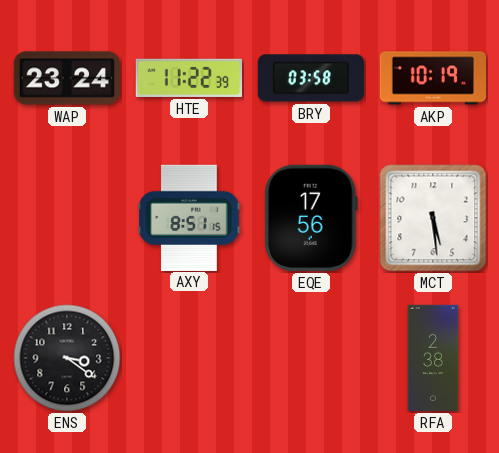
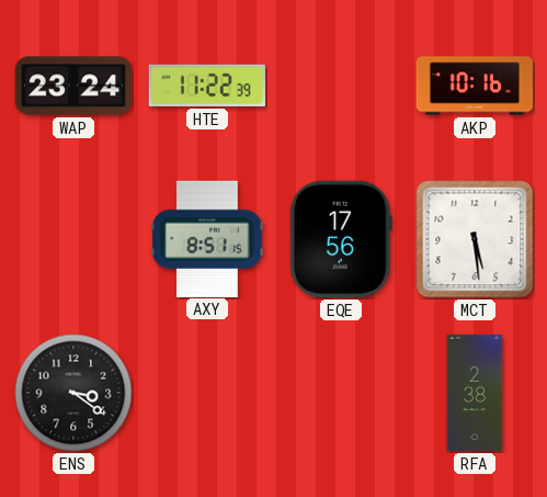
BRY: 03:58 -> none
AKP: 10:19 -> 10:16
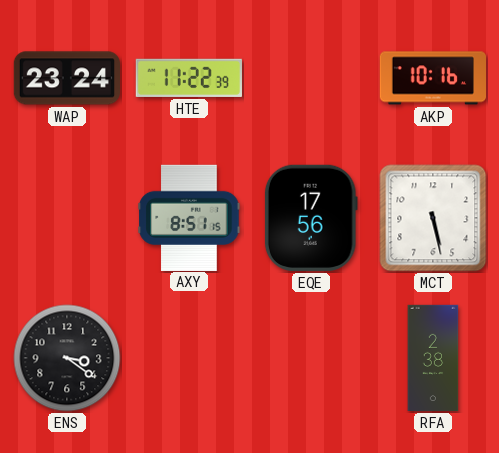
MCT: 5:29 -> 5:28
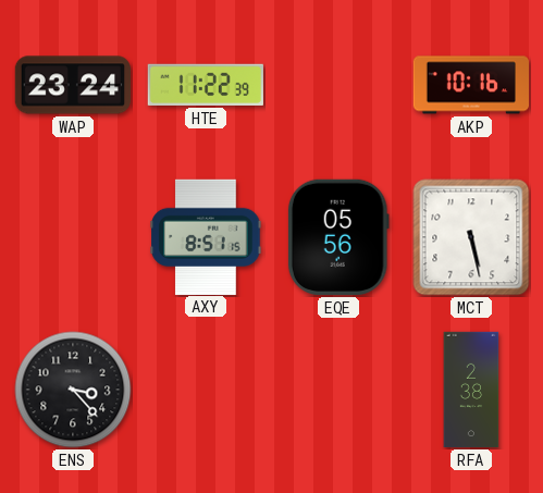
EQE: 17:56 -> 05:56
ENS: 3:21 -> 3:23
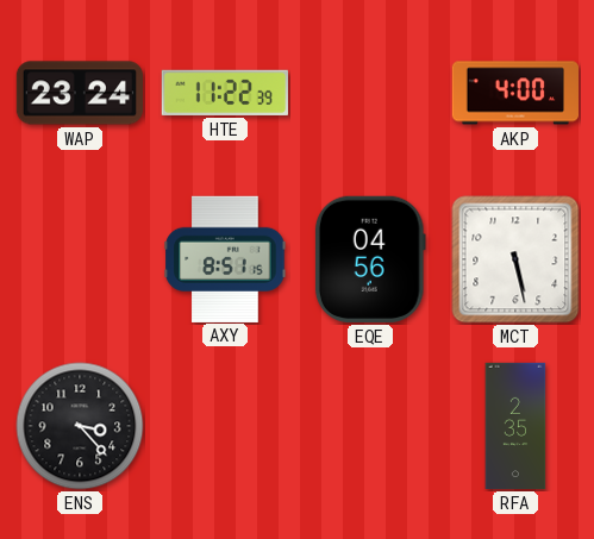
AKP: 10:16 -> 4:00
EQE: 05:56 -> 04:56
RFA: 2:38 -> 2:35
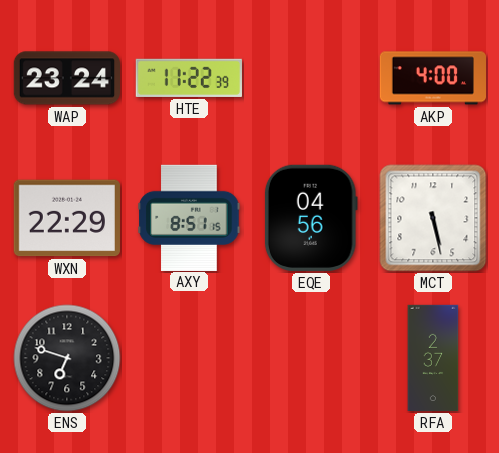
WXN: none -> 22:29
ENS: 3:23 -> 6:48
RFA: 2:35 -> 2:37
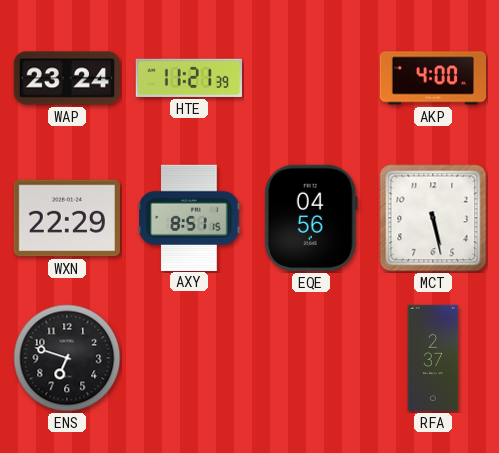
HTE: 11:22 -> 11:21
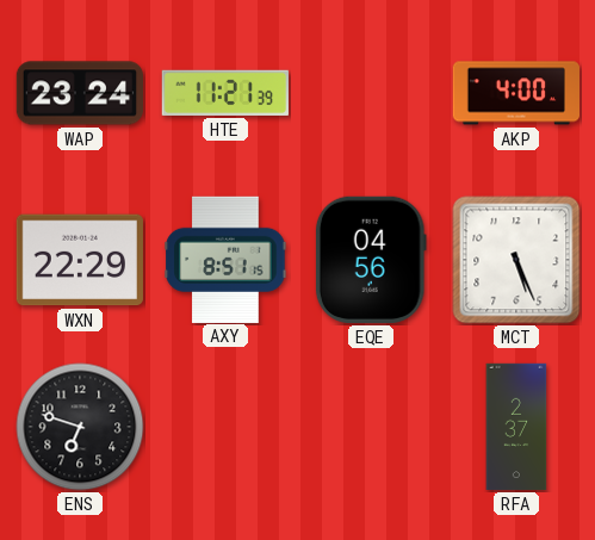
MCT: 5:28 -> 5:26
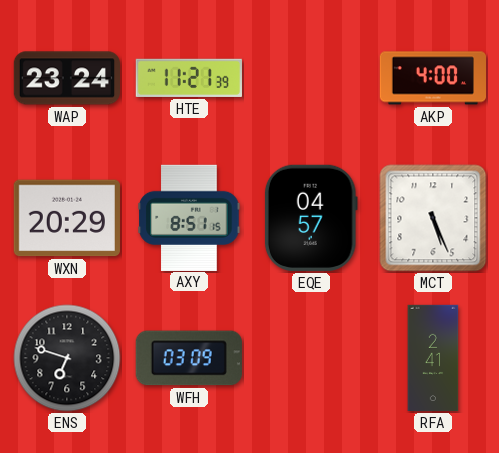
WXN: 22:29 -> 20:29
EQE: 04:56 -> 04:57
WFH: none -> 03:09
RFA: 2:37 -> 2:41
